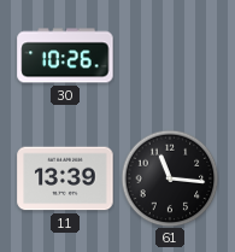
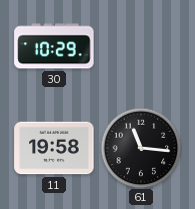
30: 10:26 -> 10:29
11: 13:39 -> 19:58
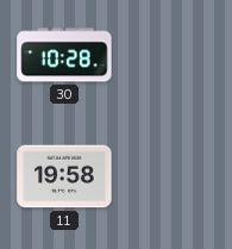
30: 10:29 -> 10:28
61: 11:16 -> none
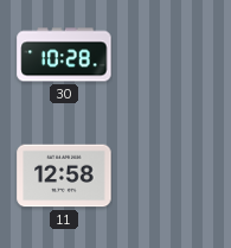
11: 19:58 -> 12:58
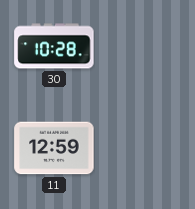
11: 12:58 -> 12:59
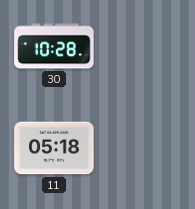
11: 12:59 -> 05:18
